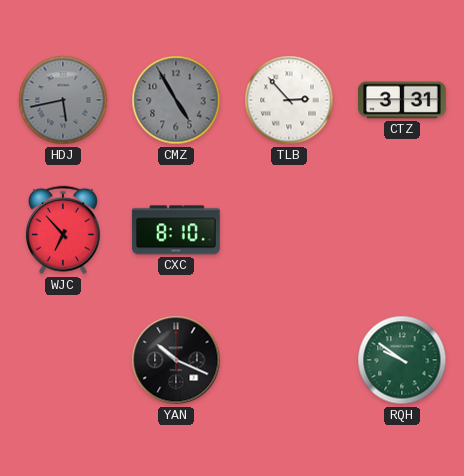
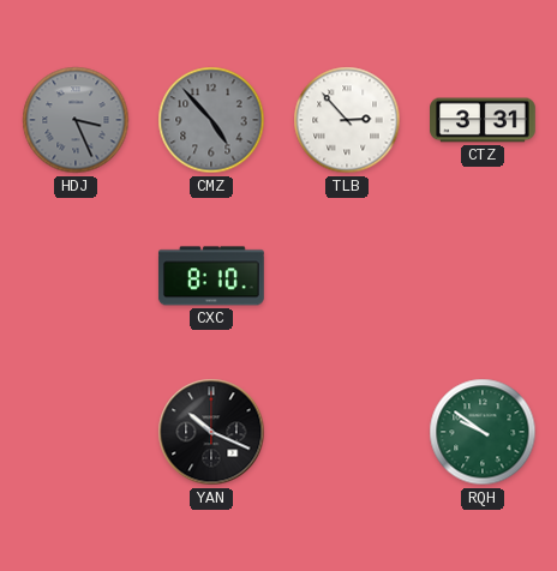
HDJ: 5:43 -> 3:26
CMZ: 4:55 -> 4:53
WJC: 6:53 -> none
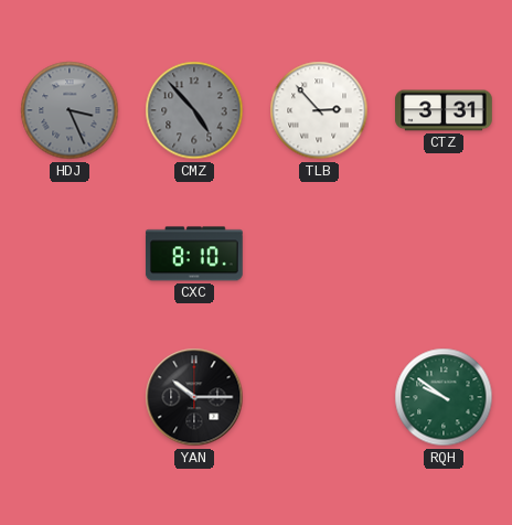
YAN: 10:19 -> 10:15
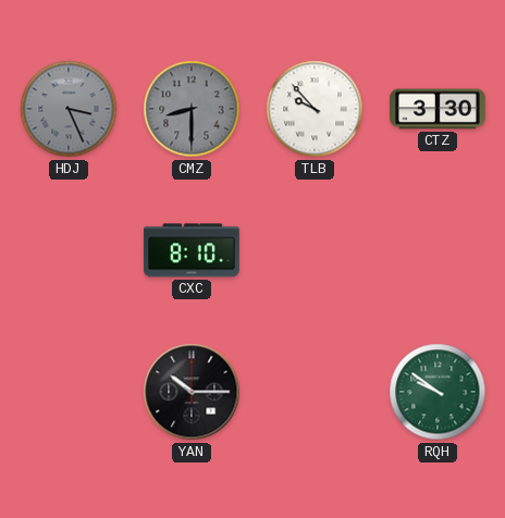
CMZ: 4:53 -> 8:30
TLB: 2:53 -> 9:53
CTZ: 3:31 -> 3:30
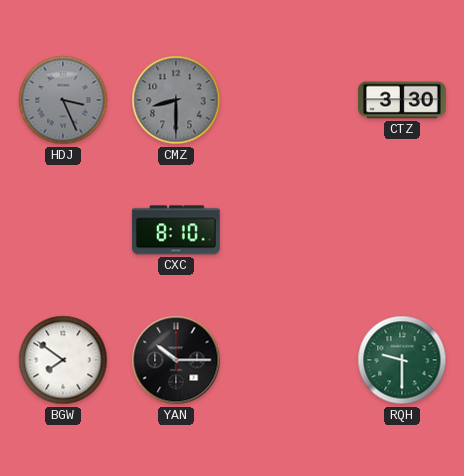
TLB: 9:53 -> none
BGW: none -> 7:51
RQH: 9:51 -> 9:30
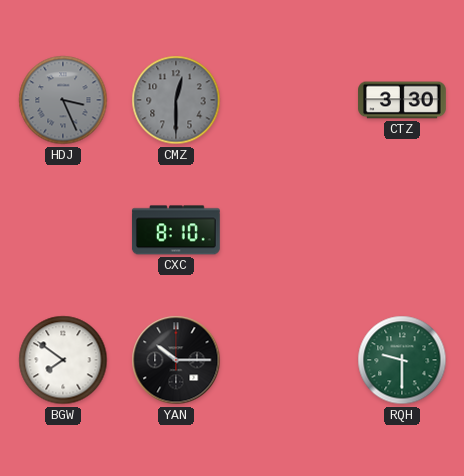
CMZ: 8:30 -> 12:30
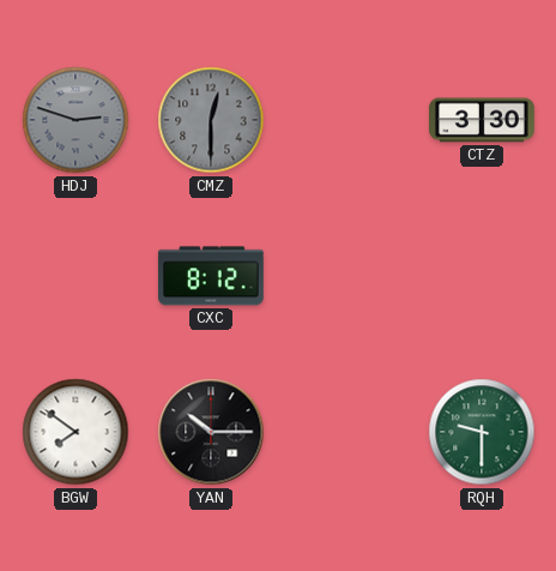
HDJ: 3:26 -> 2:48
CXC: 8:10 -> 8:12
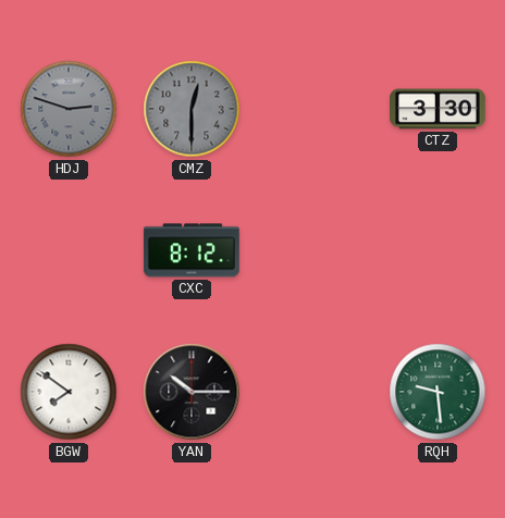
RQH: 9:30 -> 9:29
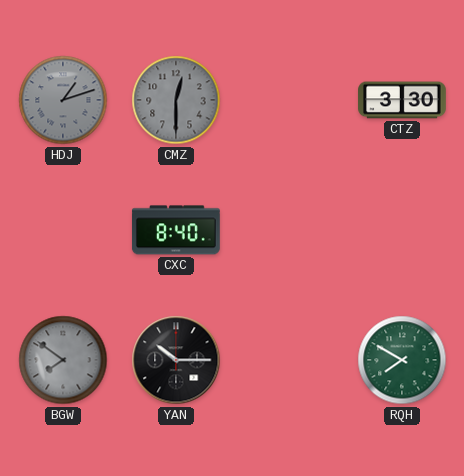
HDJ: 2:48 -> 1:12
CXC: 8:12 -> 8:40
BGW dial: white -> grey
RQH: 9:29 -> 7:50
